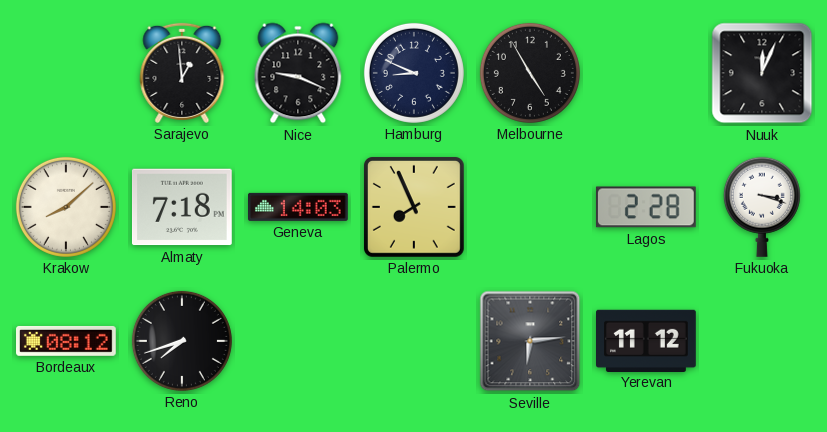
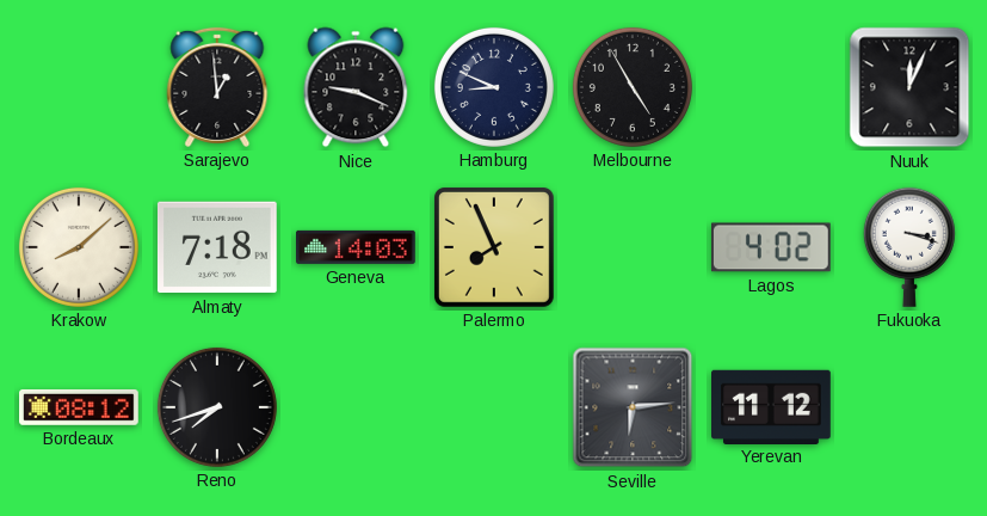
Lagos: 2:28 -> 4:02
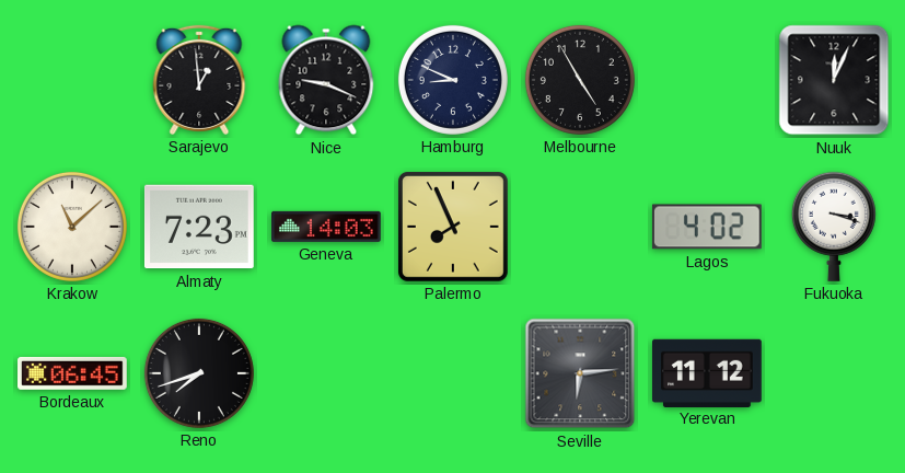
Krakow: 8:08 -> 11:08
Almaty: 7:18 -> 7:23
Bordeaux: 08:12 -> 06:45
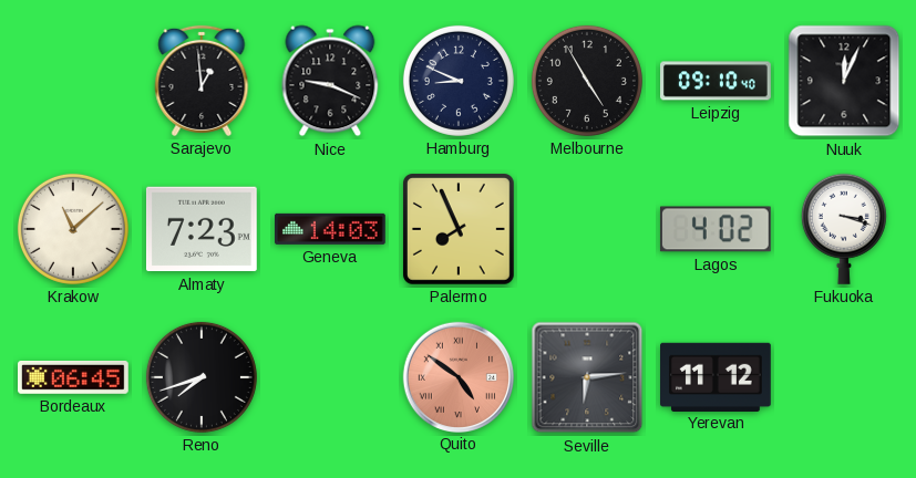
Leipzig: none -> 09:10
Quito: none -> 4:51
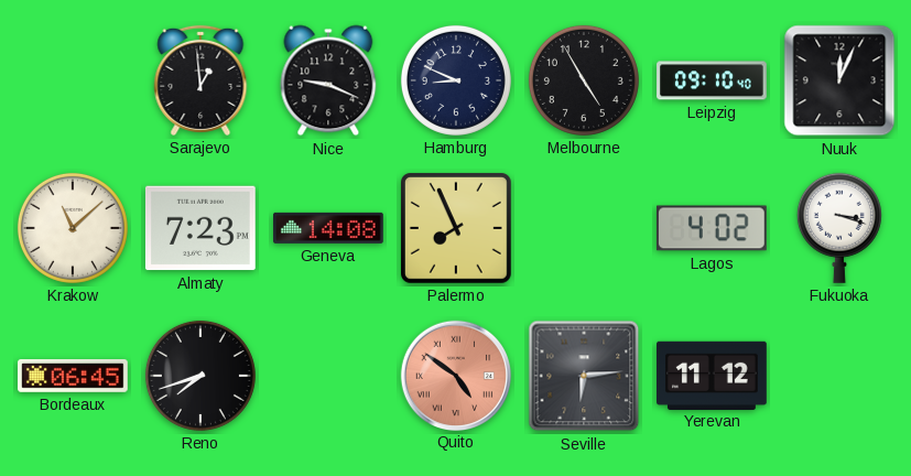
Geneva: 14:03 -> 14:08
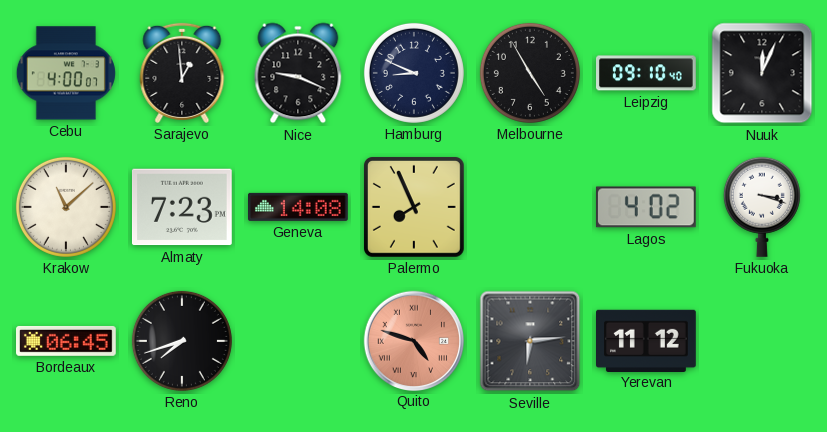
Cebu: none -> 4:00
Quito: 4:51 -> 4:48
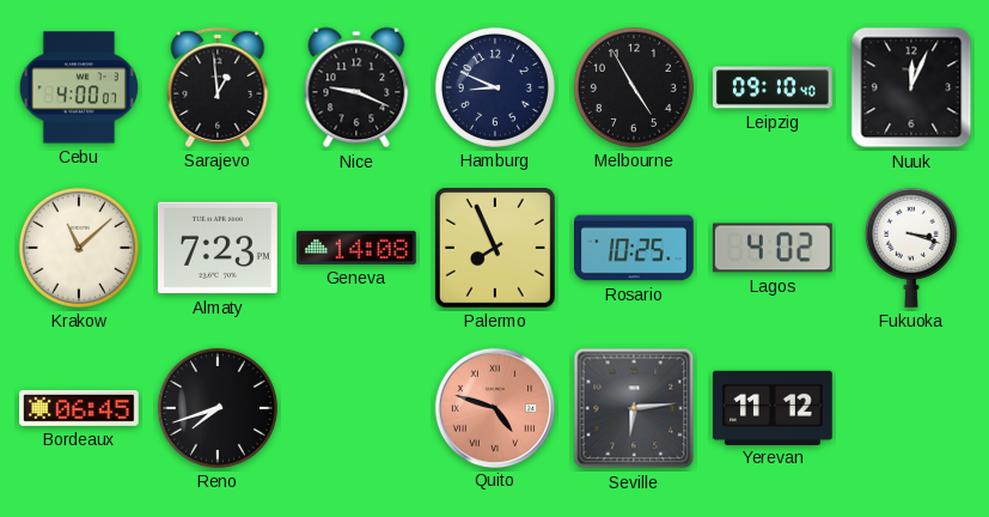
Rosario: none -> 10:25
